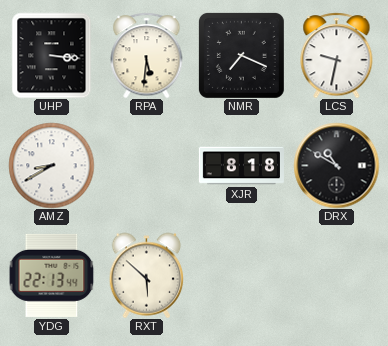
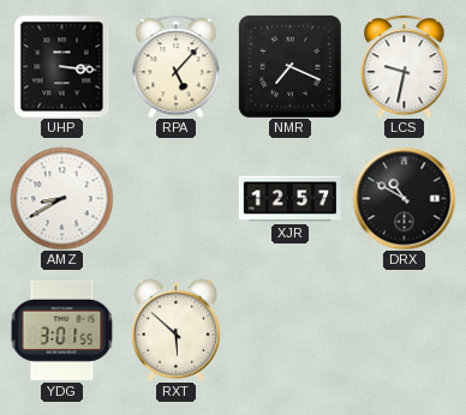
RPA: 5:31 -> 5:07
XJR: 8:18 -> 12:57
YDG: 22:13 -> 3:01
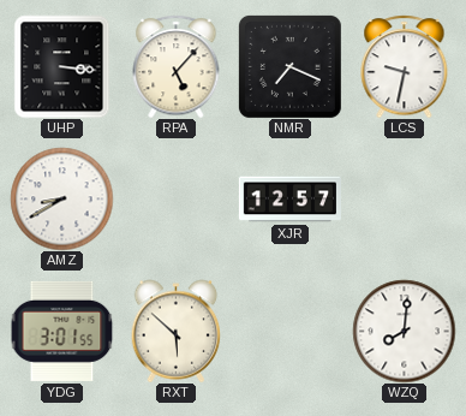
DRX: 10:50 -> none
WZQ: none -> 8:01
